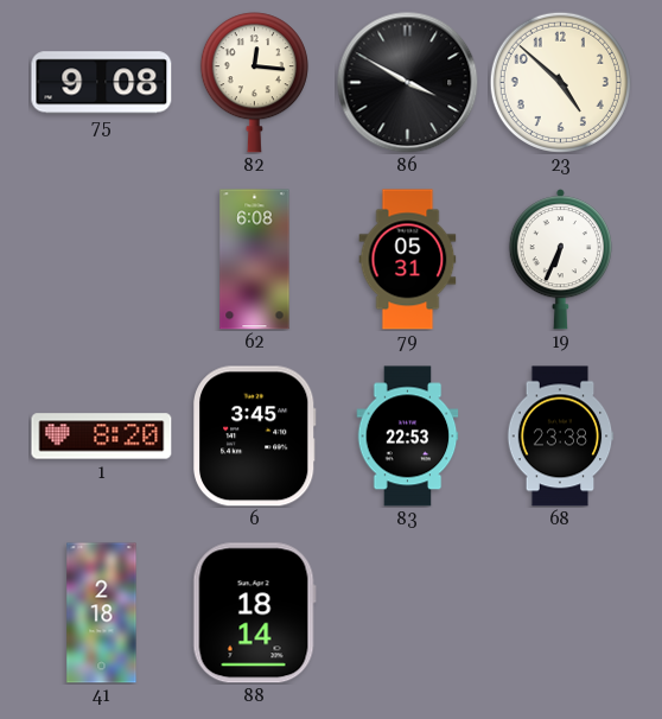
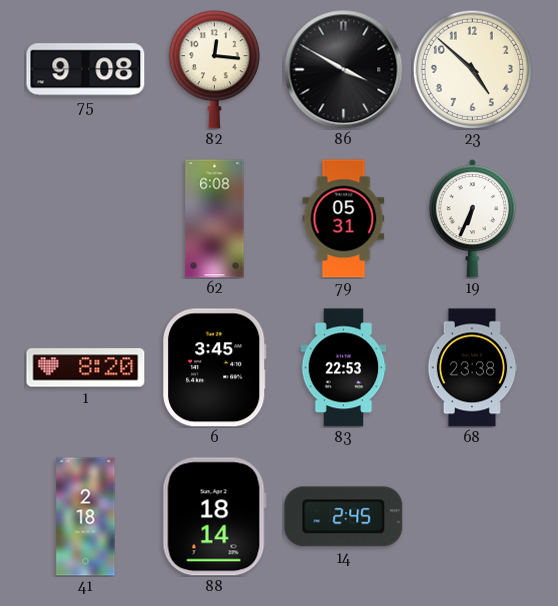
14: none -> 2:45
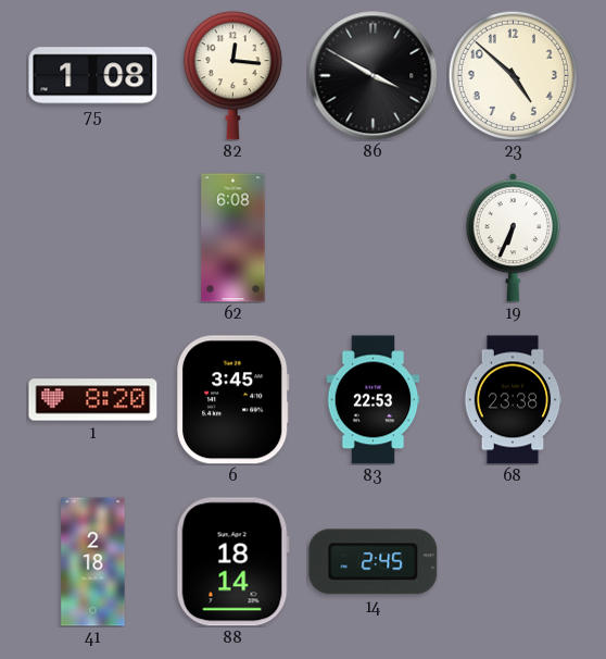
75: 9:08 -> 1:08
79: 05:31 -> none
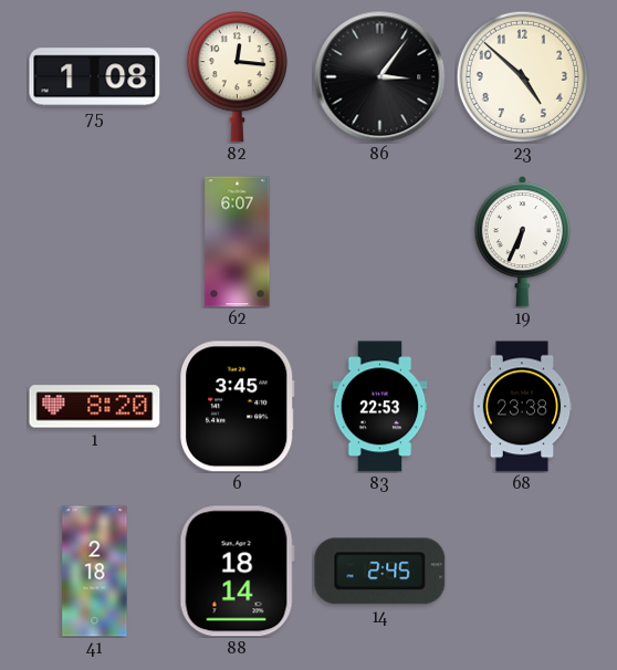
86: 3:50 -> 3:06
62: 6:08 -> 6:07
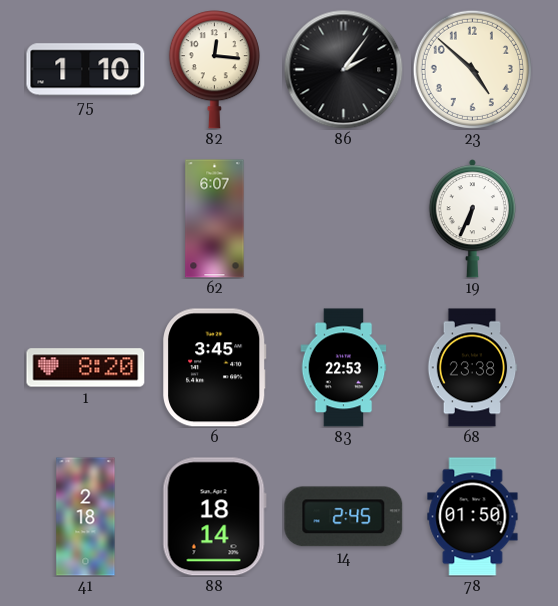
75: 1:08 -> 1:10
86: 3:06 -> 2:06
78: none -> 01:50
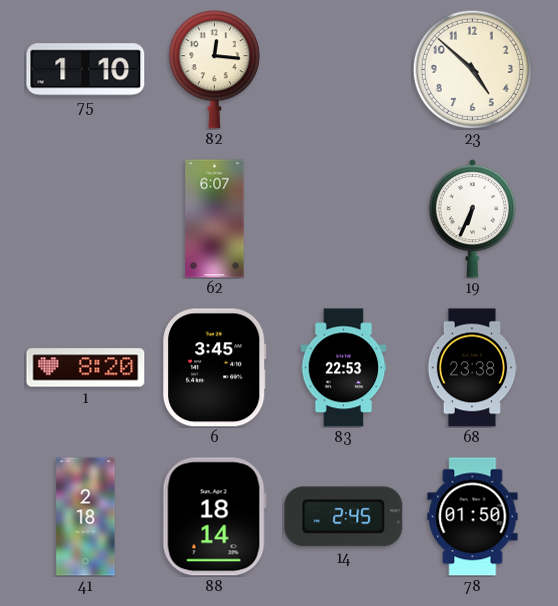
86: 2:06 -> none
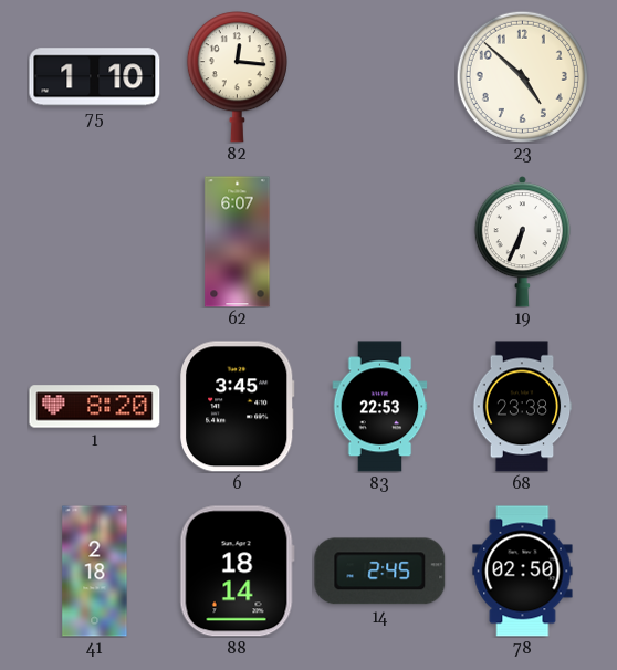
78: 01:50 -> 02:50
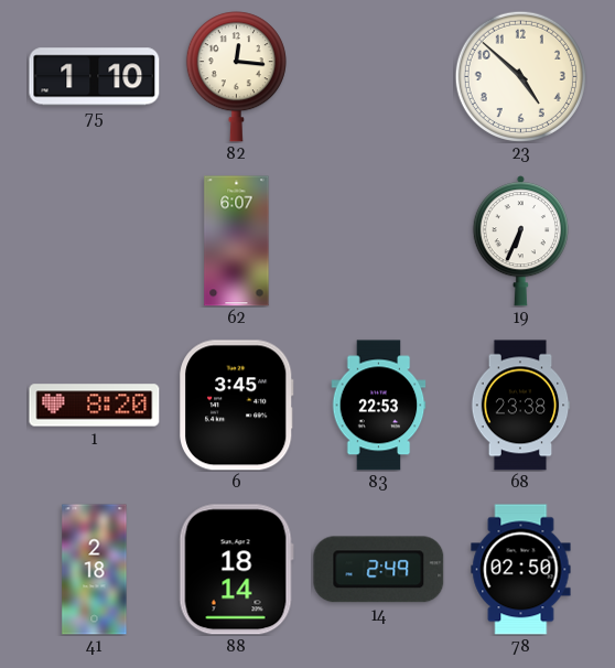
14: 2:45 -> 2:49
